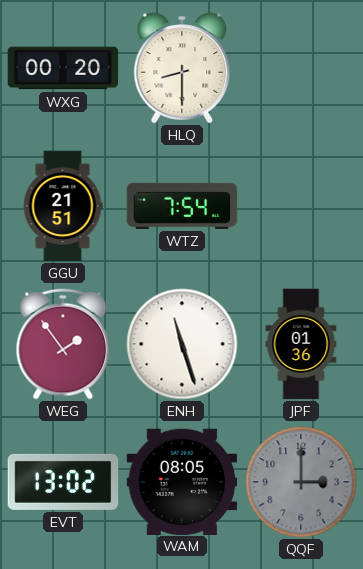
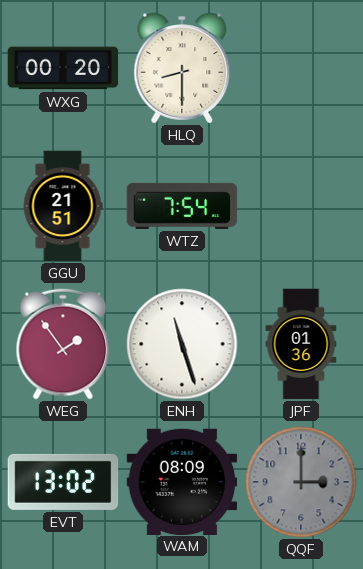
WAM: 08:05 -> 08:09
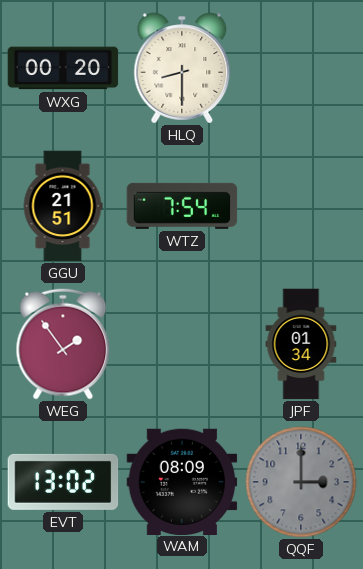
ENH: 11:27 -> none
JPF: 01:36 -> 01:34
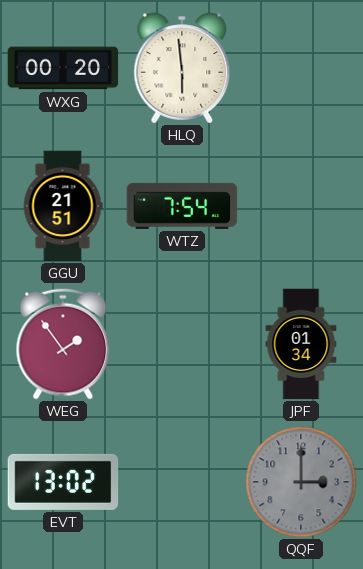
HLQ: 8:30 -> 5:59
WAM: 08:09 -> none
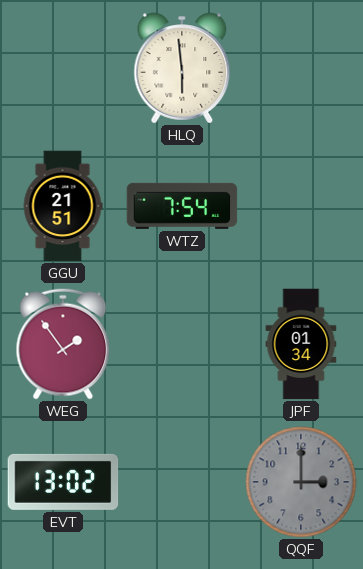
WXG: 00:20 -> none
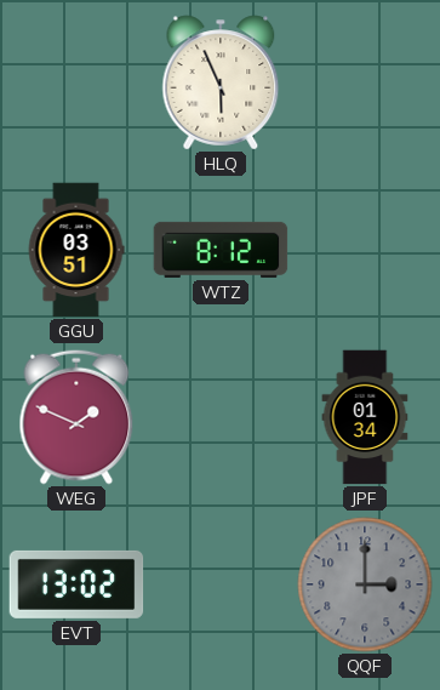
HLQ: 5:59 -> 5:56
GGU: 21:51 -> 03:51
WTZ: 7:54 -> 8:12
WEG: 1:54 -> 1:49
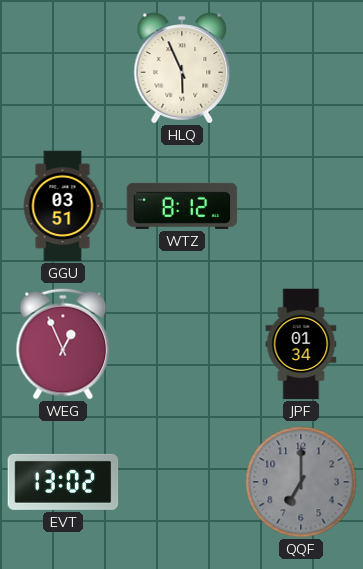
WEG: 1:49 -> 12:56
QQF: 3:00 -> 7:00
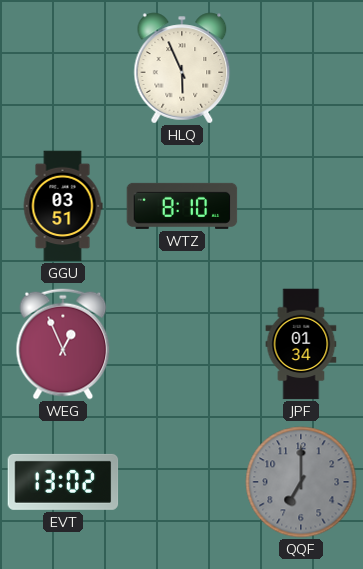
WTZ: 8:12 -> 8:10
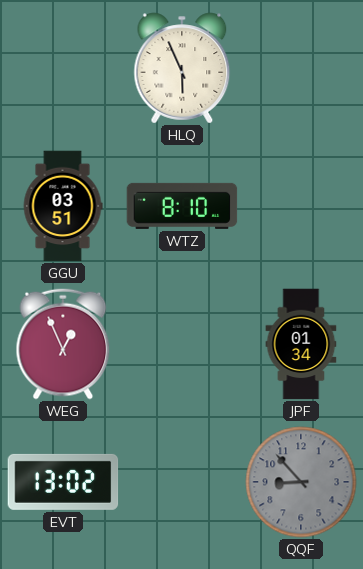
QQF: 7:00 -> 8:53
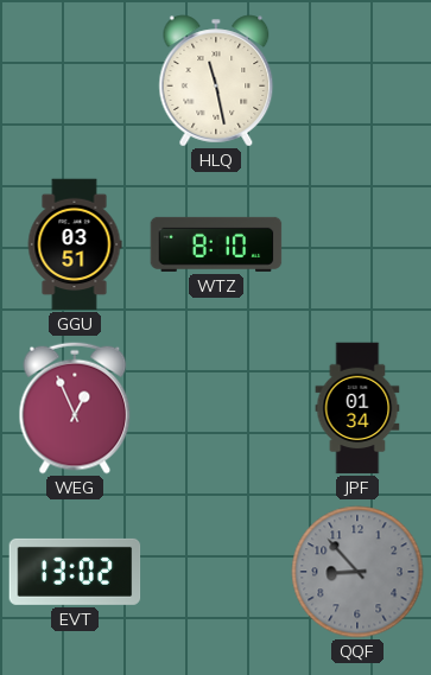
HLQ: 5:56 -> 11:28
